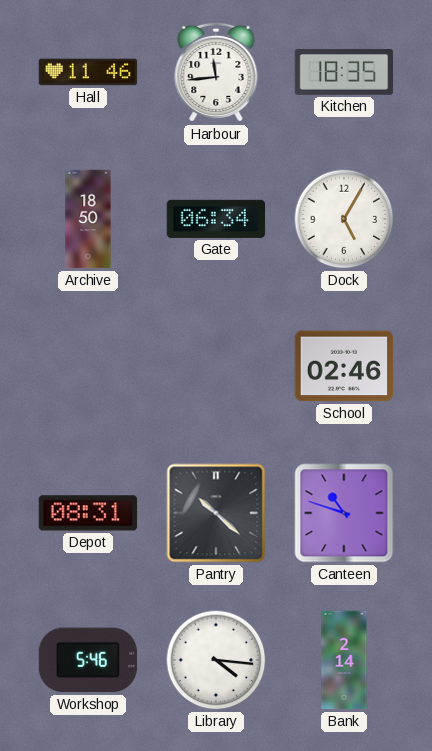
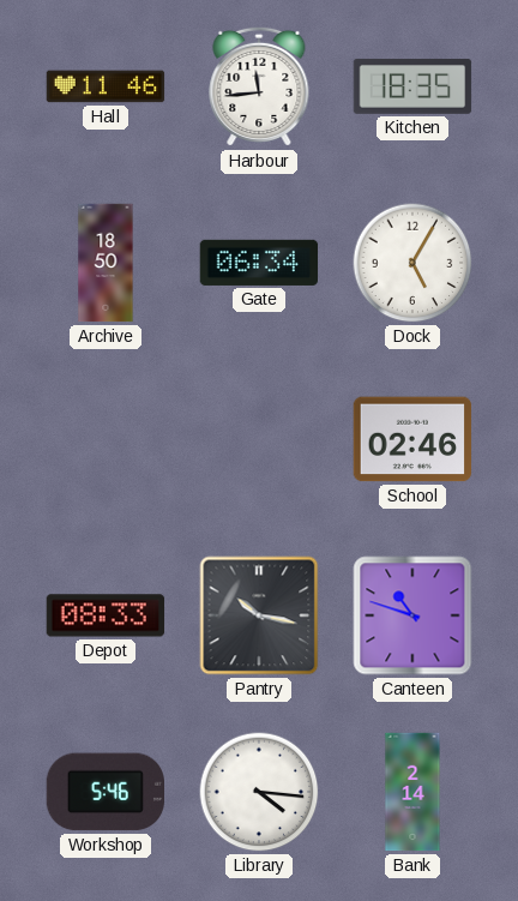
Depot: 08:31 -> 08:33
Pantry: 10:22 -> 10:17
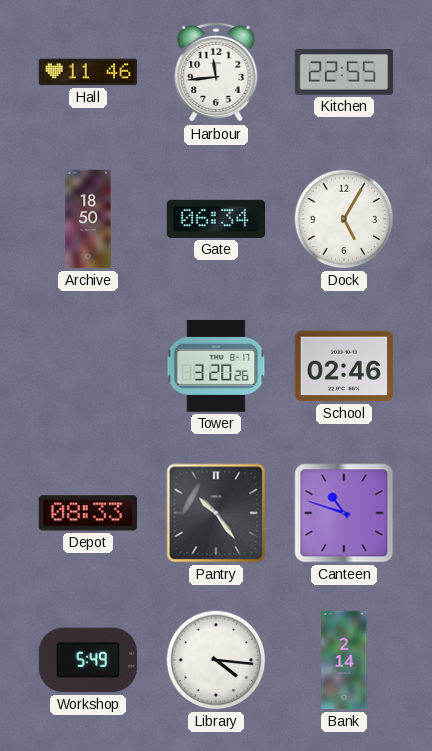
Kitchen: 18:35 -> 22:55
Tower: none -> 3:20
Pantry: 10:17 -> 10:24
Workshop: 5:46 -> 5:49
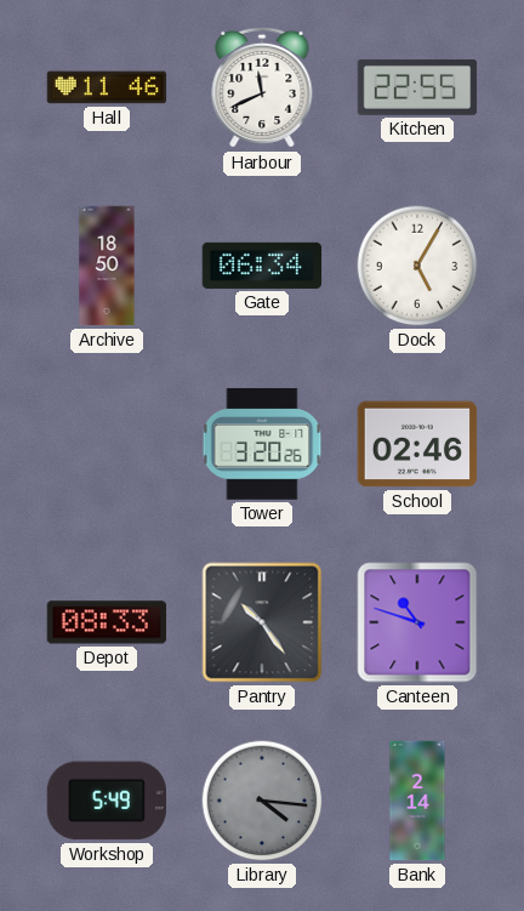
Harbour: 11:44 -> 11:41
Library dial: white -> grey
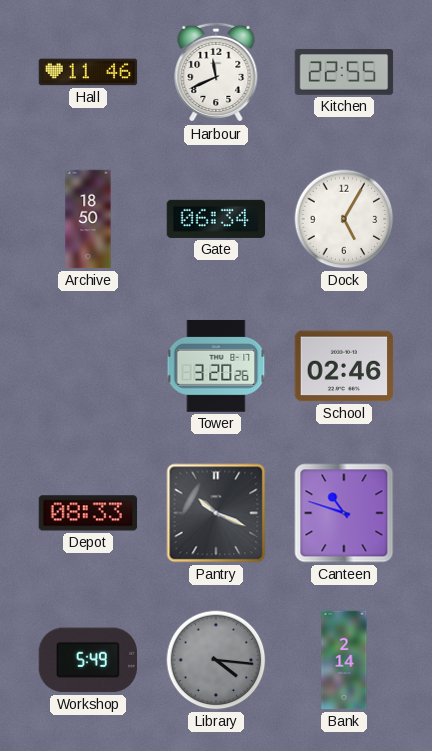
Pantry: 10:24 -> 10:19
